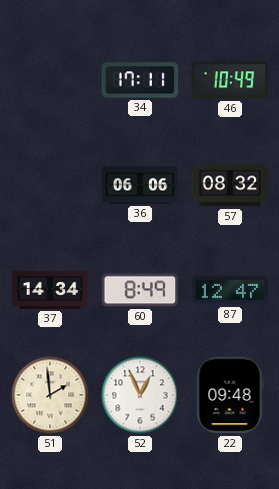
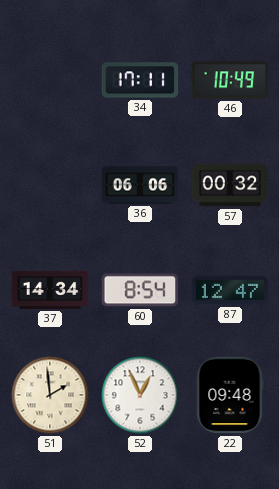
57: 08:32 -> 00:32
60: 8:49 -> 8:54
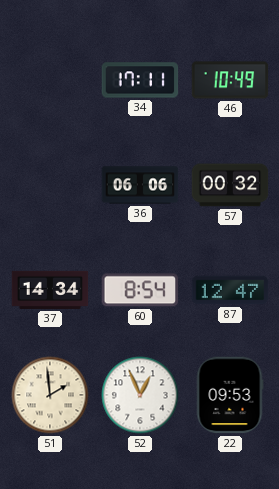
22: 09:48 -> 09:53
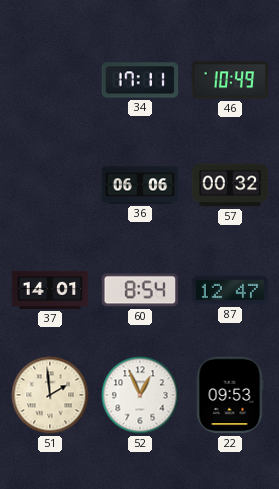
37: 14:34 -> 14:01
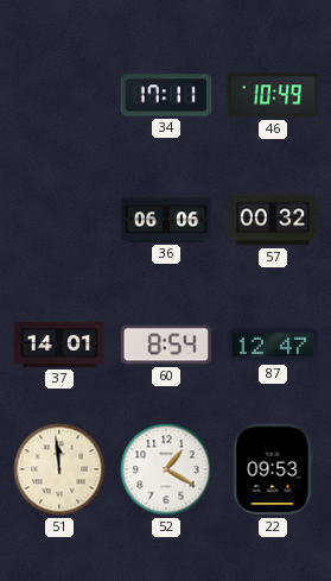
51: 1:59 -> 11:59
52: 12:56 -> 1:20
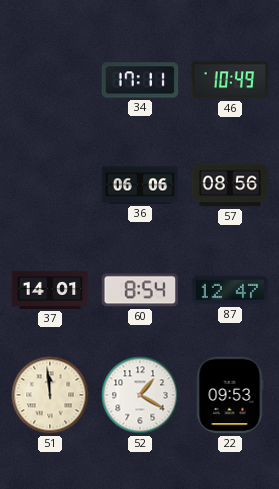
57: 00:32 -> 08:56
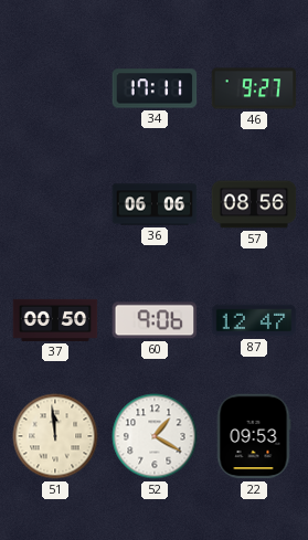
46: 10:49 -> 9:27
37: 14:01 -> 00:50
60: 8:54 -> 9:06
